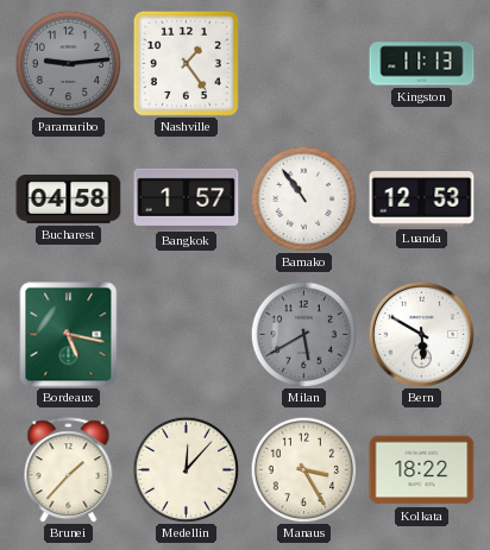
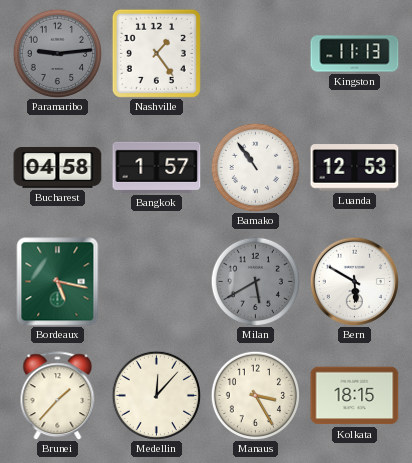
Kolkata: 18:22 -> 18:15
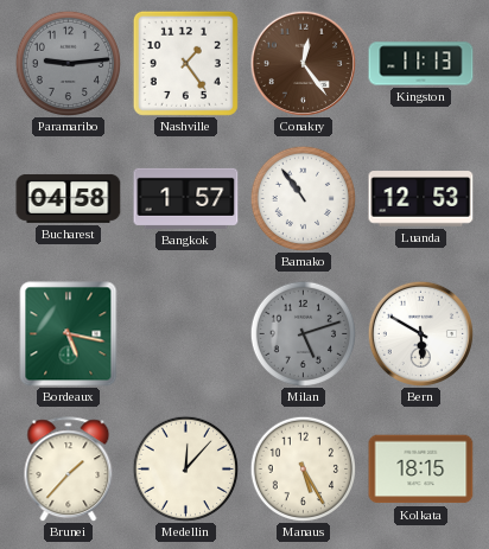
Conakry: none -> 12:24
Milan: 5:40 -> 5:12
Manaus: 3:25 -> 5:25
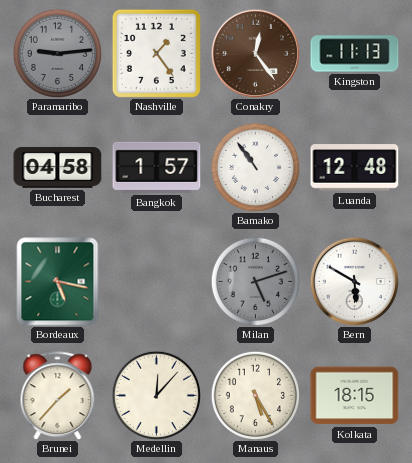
Luanda: 12:53 -> 12:48
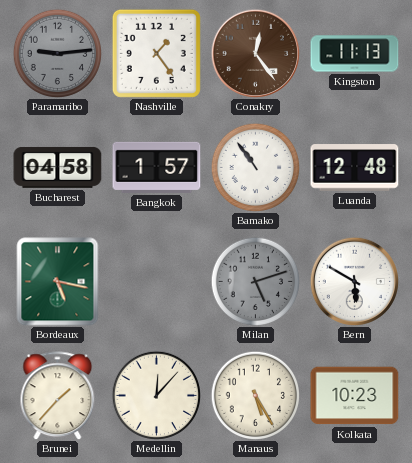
Kolkata: 18:15 -> 10:23
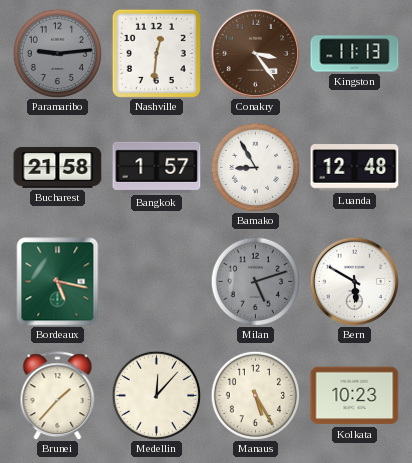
Nashville: 1:24 -> 12:31
Conakry: 12:24 -> 3:24
Bucharest: 04:58 -> 21:58
Bamako: 10:54 -> 8:55
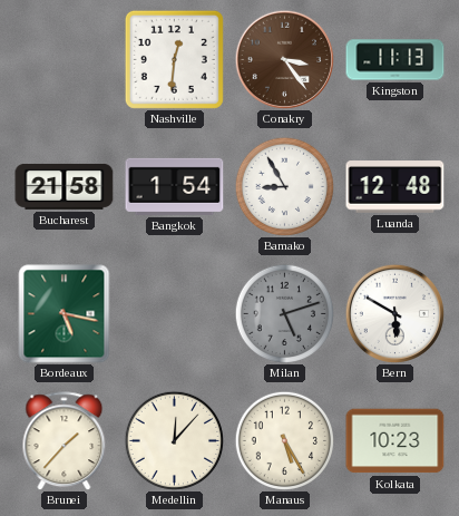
Paramaribo: 9:14 -> none
Bangkok: 1:57 -> 1:54
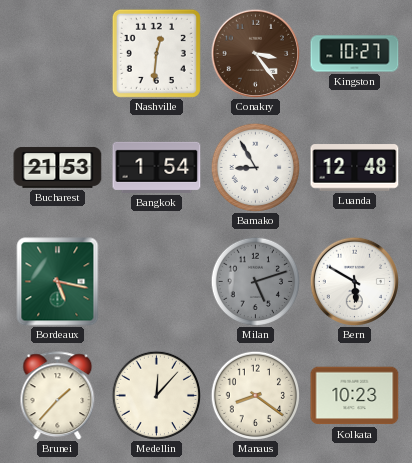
Kingston: 11:13 -> 10:27
Bucharest: 21:58 -> 21:53
Manaus: 5:25 -> 8:21
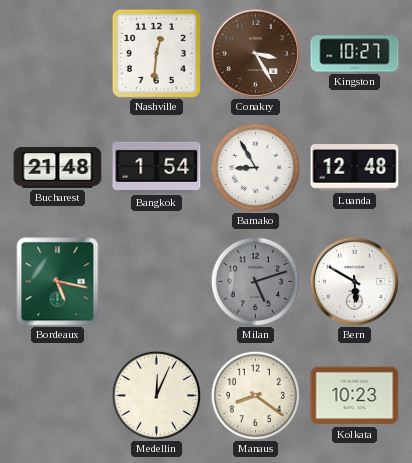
Conakry: 3:24 -> 3:25
Bucharest: 21:53 -> 21:48
Brunei: 1:37 -> none
Medellin: 12:07 -> 12:04
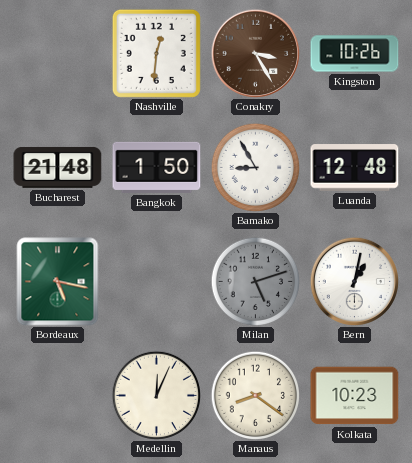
Kingston: 10:27 -> 10:26
Bangkok: 1:54 -> 1:50
Bern: 5:50 -> 1:02
